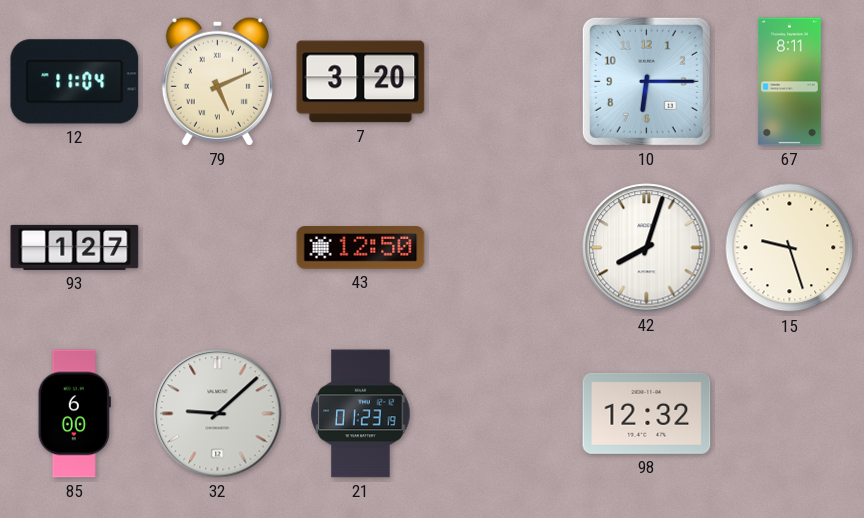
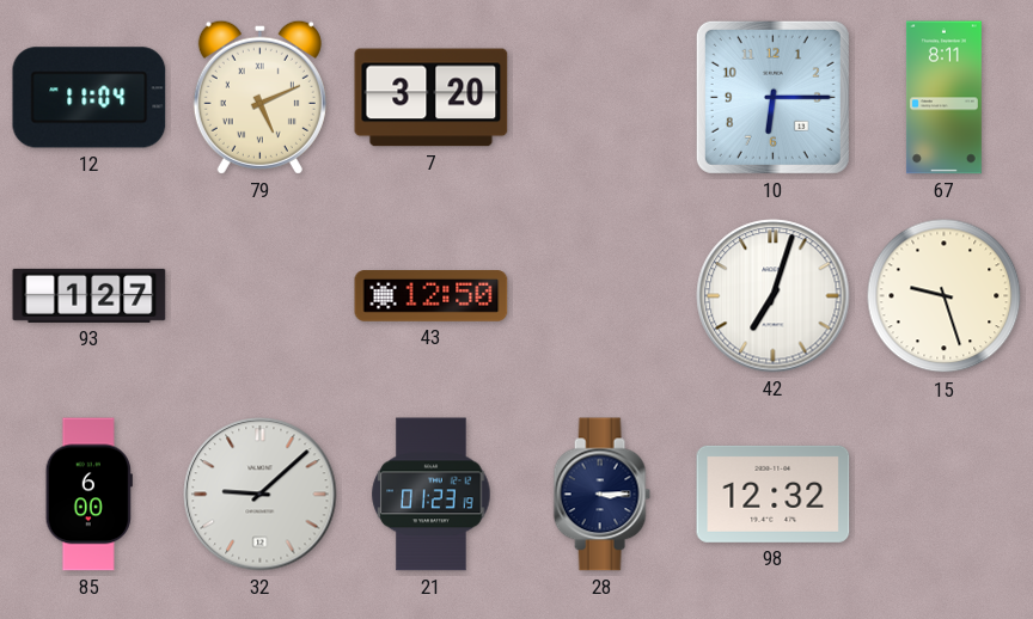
42: 8:03 -> 7:03
28: none -> 3:15
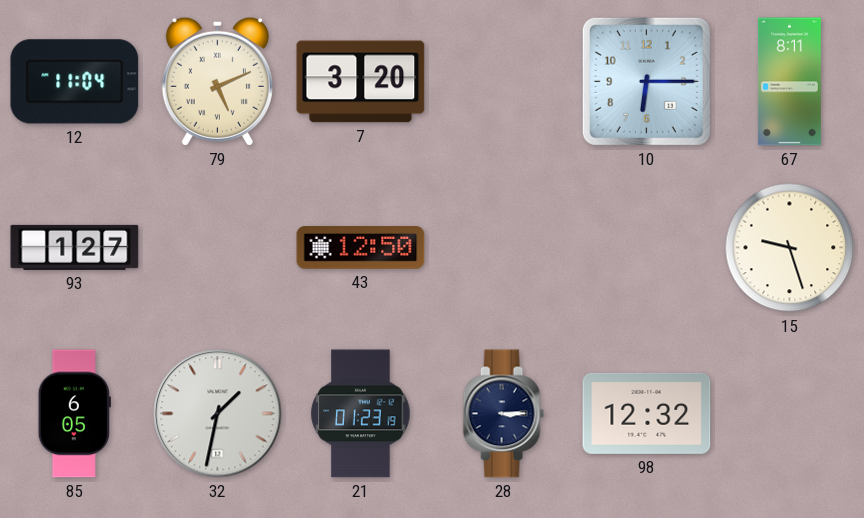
42: 7:03 -> none
85: 6:00 -> 6:05
32: 9:08 -> 1:32
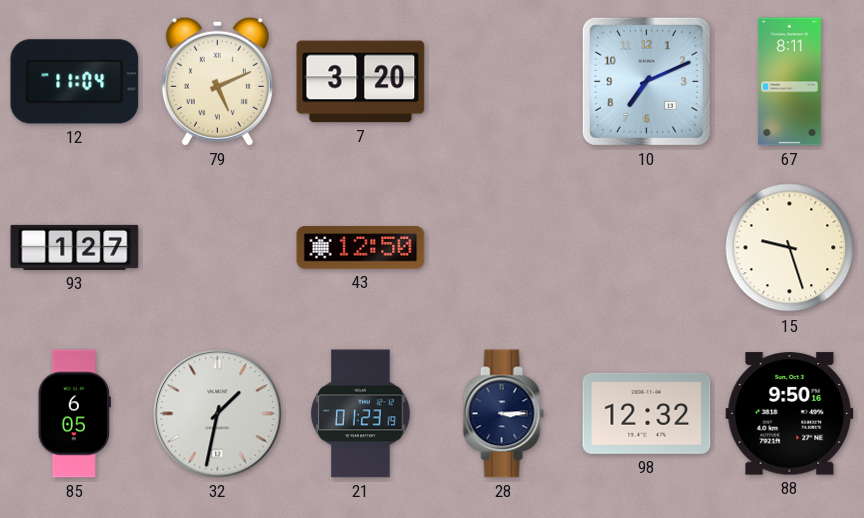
10: 6:15 -> 7:11
88: none -> 9:50
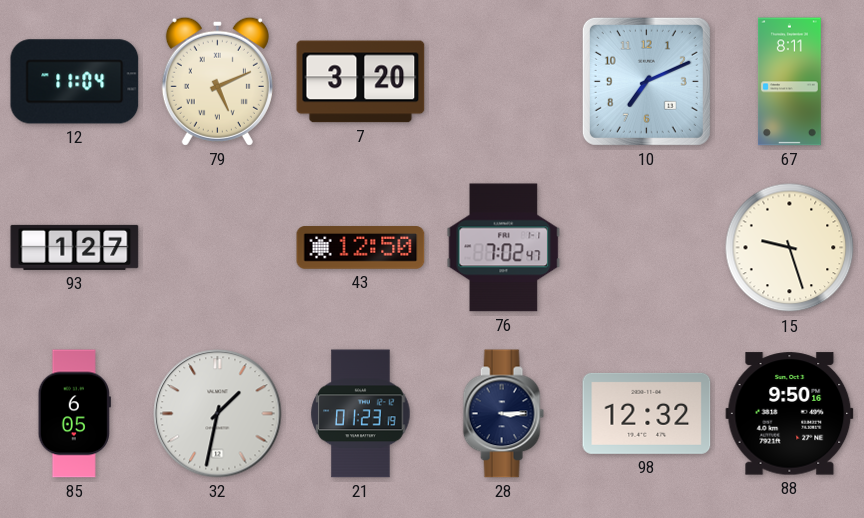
76: none -> 7:02
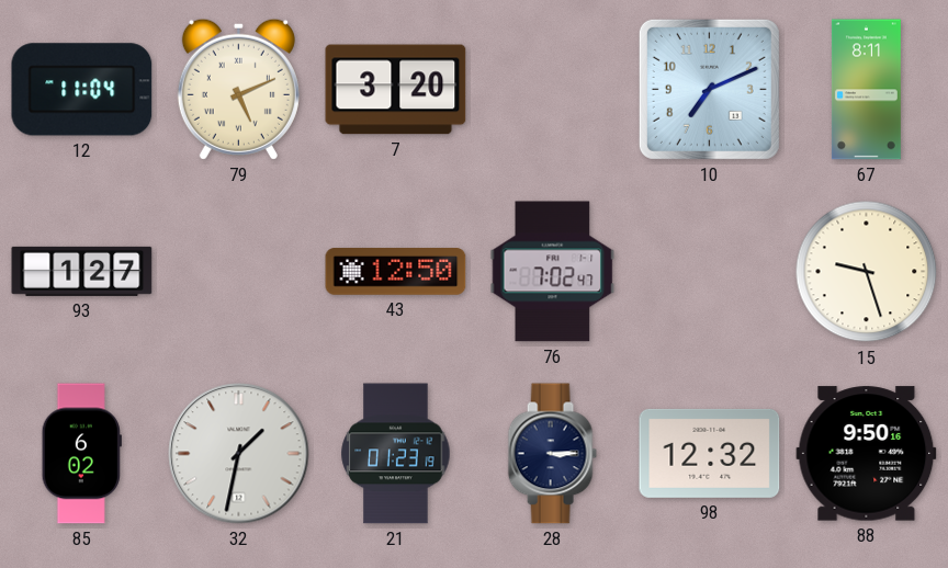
85: 6:05 -> 6:02
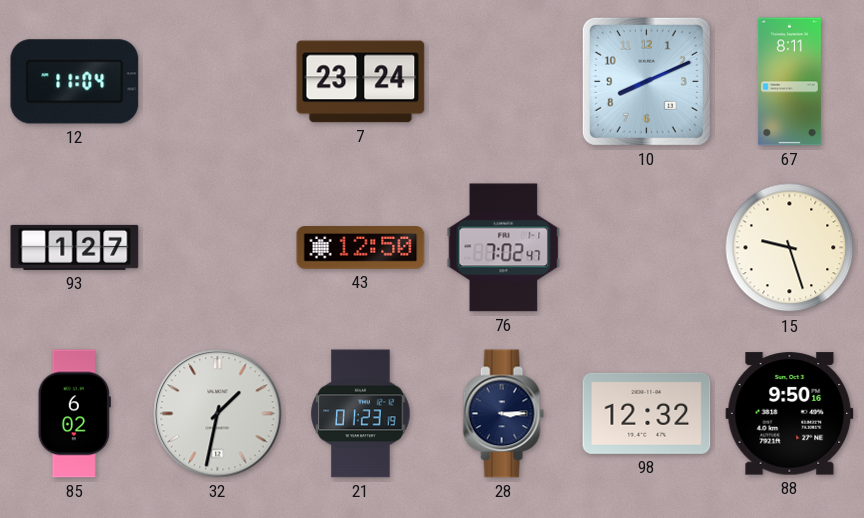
79: 5:11 -> none
7: 3:20 -> 23:24
10: 7:11 -> 8:11
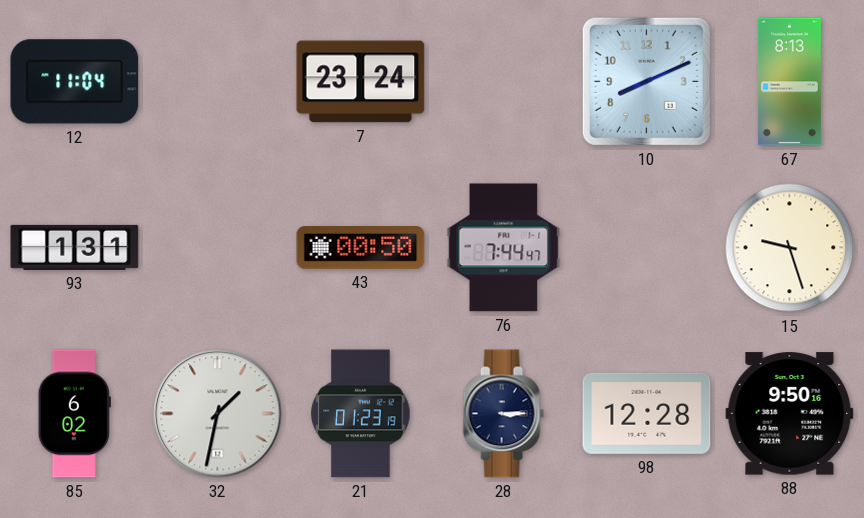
67: 8:11 -> 8:13
93: 1:27 -> 1:31
43: 12:50 -> 00:50
76: 7:02 -> 7:44
98: 12:32 -> 12:28
